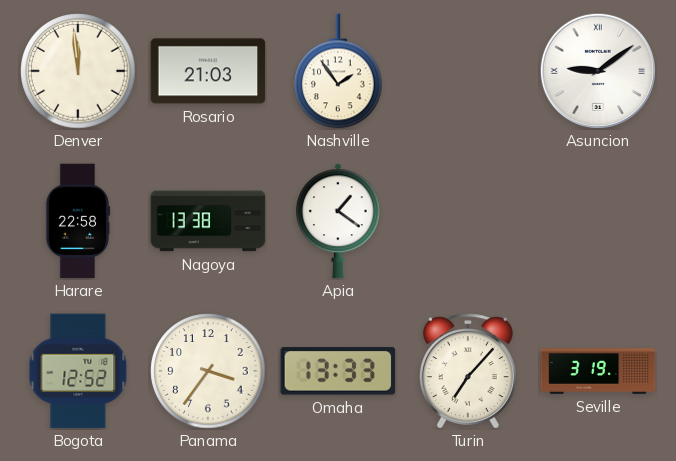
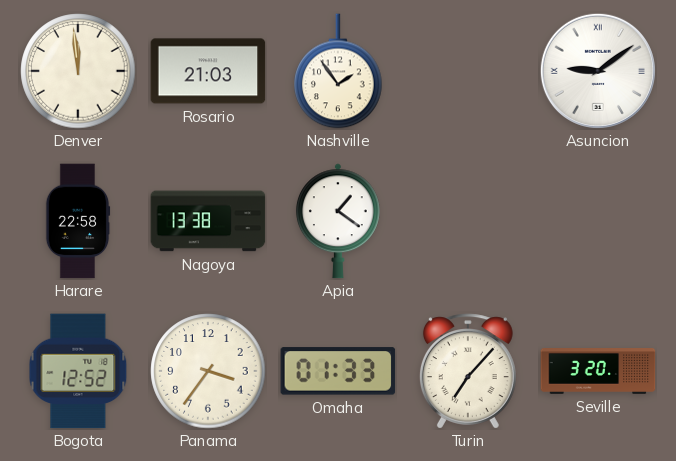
Omaha: 13:33 -> 01:33
Seville: 3:19 -> 3:20
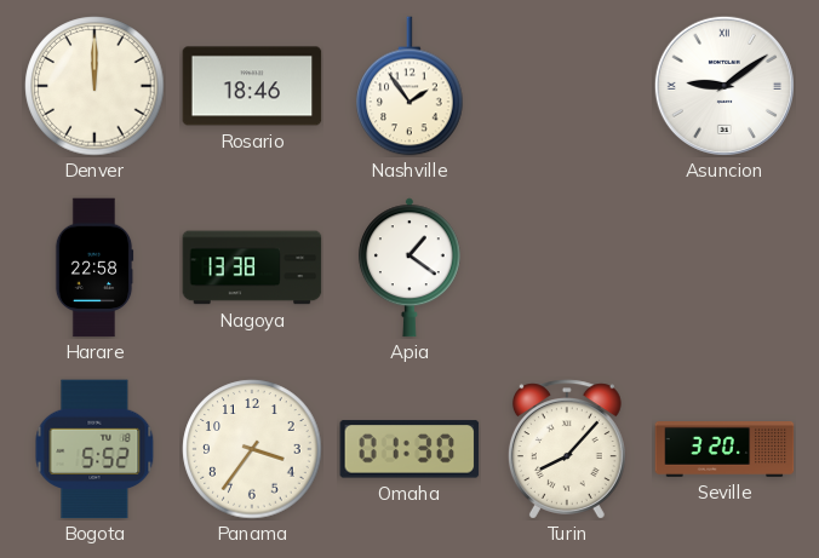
Denver: 11:59 -> 12:00
Rosario: 21:03 -> 18:46
Bogota: 12:52 -> 5:52
Omaha: 01:33 -> 01:30
Turin: 7:07 -> 8:07
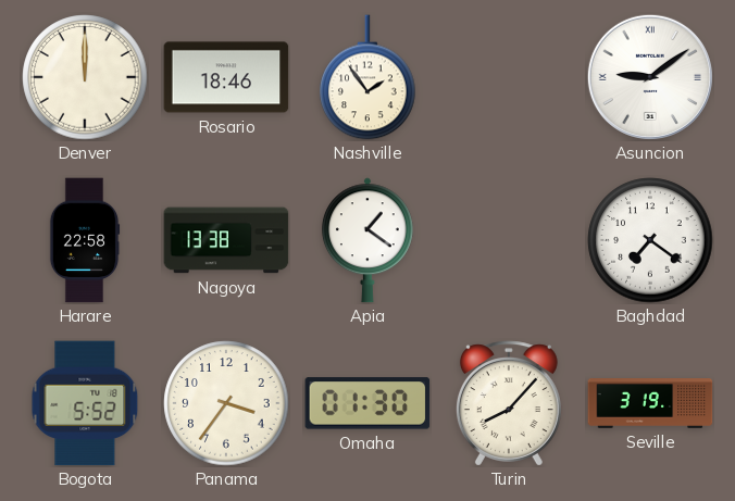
Baghdad: none -> 7:21
Seville: 3:20 -> 3:19
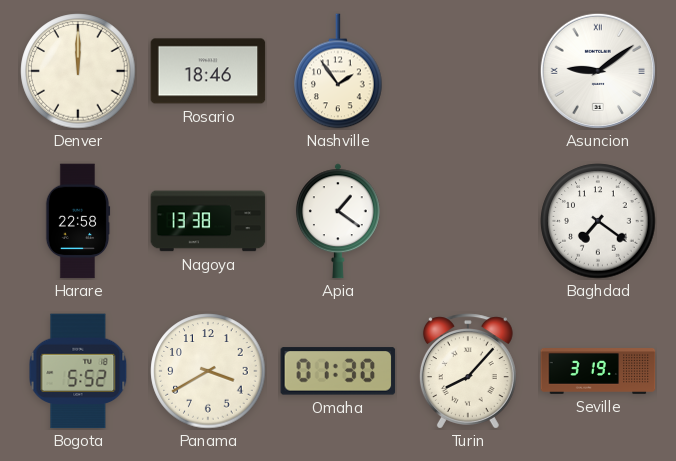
Panama: 3:36 -> 3:40
